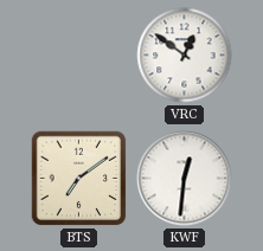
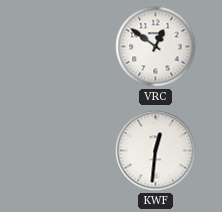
BTS: 7:09 -> none
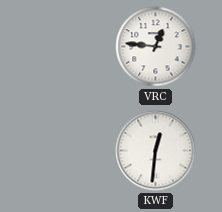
VRC: 12:51 -> 12:46
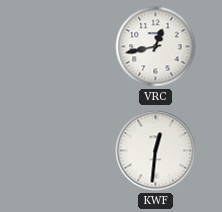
VRC: 12:46 -> 12:43
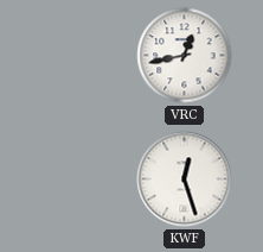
KWF: 12:31 -> 12:27
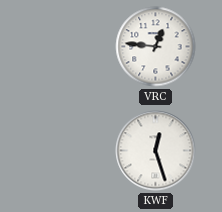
VRC: 12:43 -> 12:46
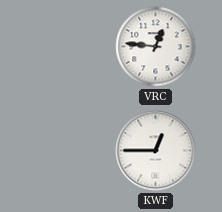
KWF: 12:27 -> 12:45
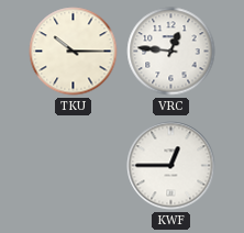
TKU: none -> 10:15
